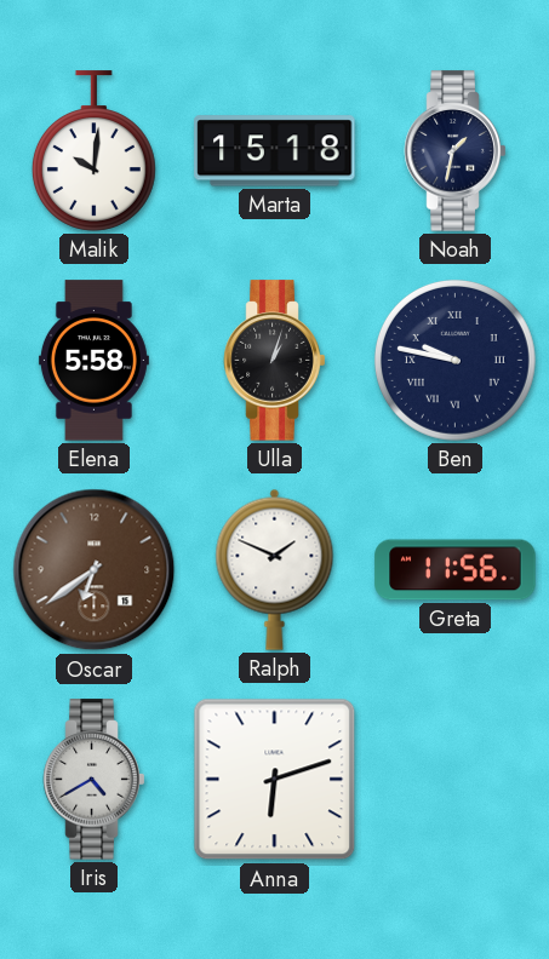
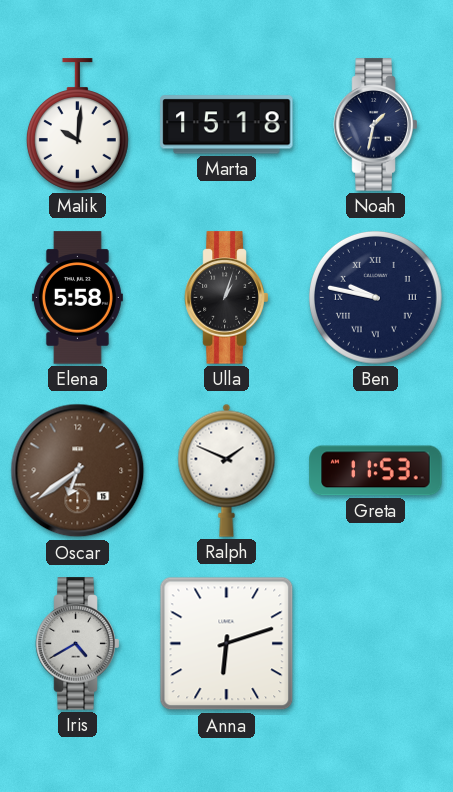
Greta: 11:56 -> 11:53
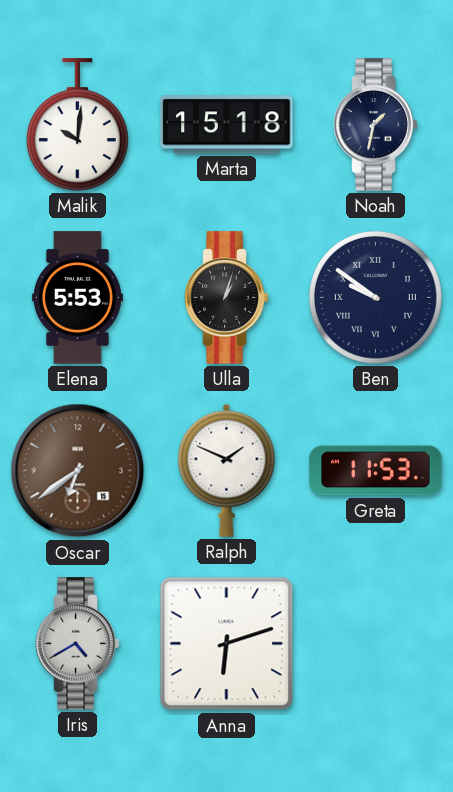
Elena: 5:58 -> 5:53
Ben: 9:47 -> 9:51
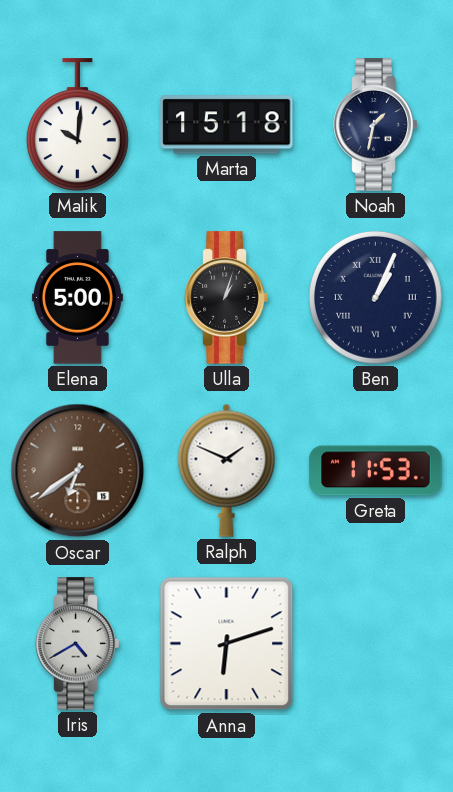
Elena: 5:53 -> 5:00
Ben: 9:51 -> 1:04
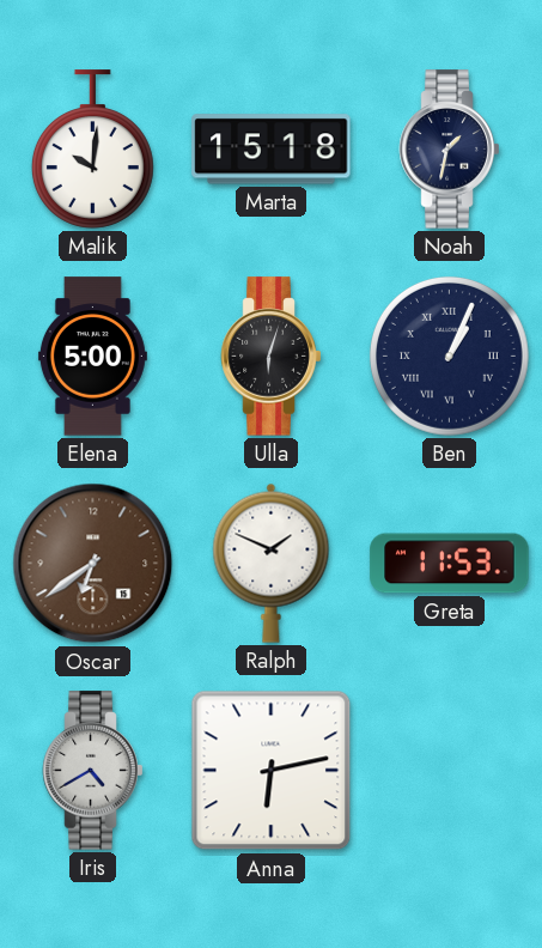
Ulla: 1:03 -> 6:03
Anna: 6:12 -> 6:13
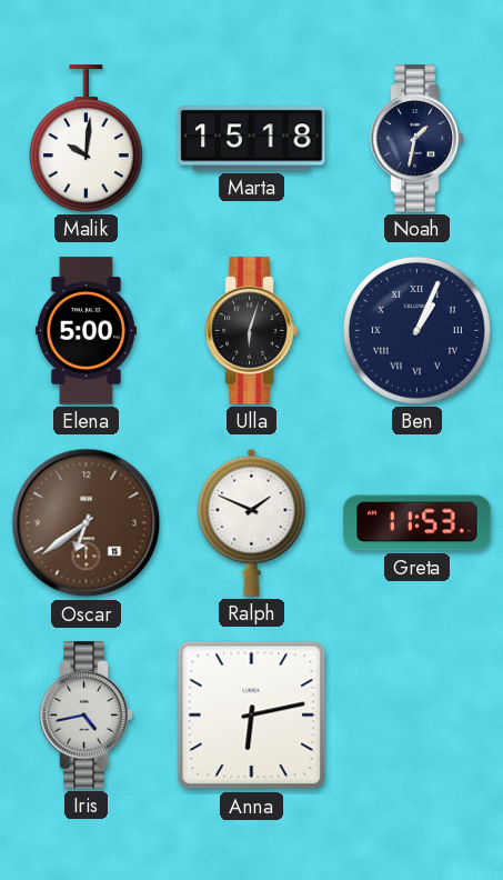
Iris: 4:40 -> 4:43
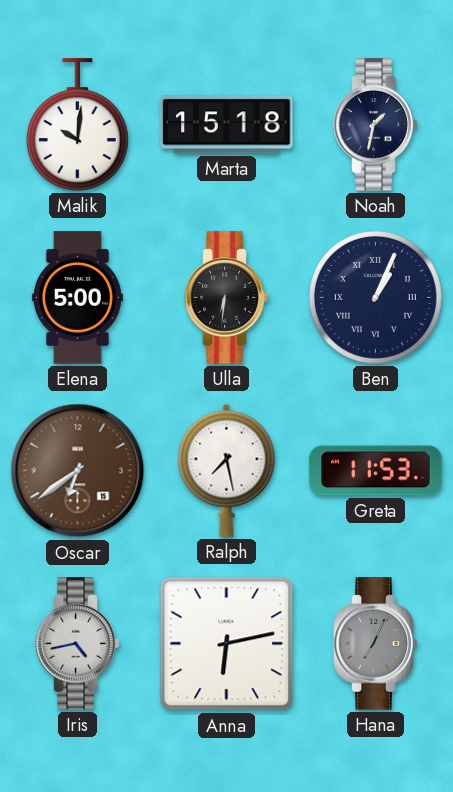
Ulla: 6:03 -> 6:31
Ralph: 1:49 -> 7:28
Hana: none -> 7:04
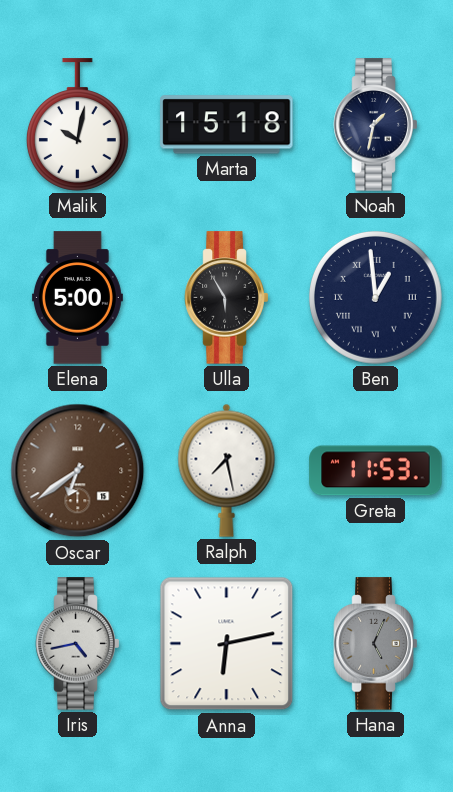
Malik: 10:01 -> 10:02
Ulla: 6:31 -> 5:55
Ben: 1:04 -> 12:59
Hana: 7:04 -> 5:04
